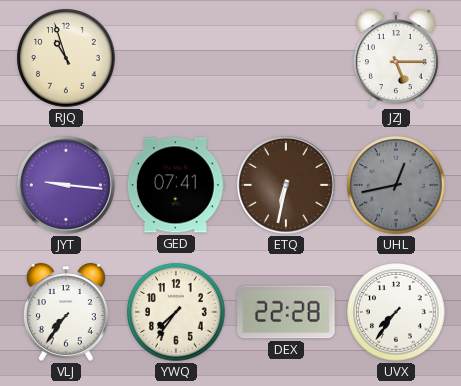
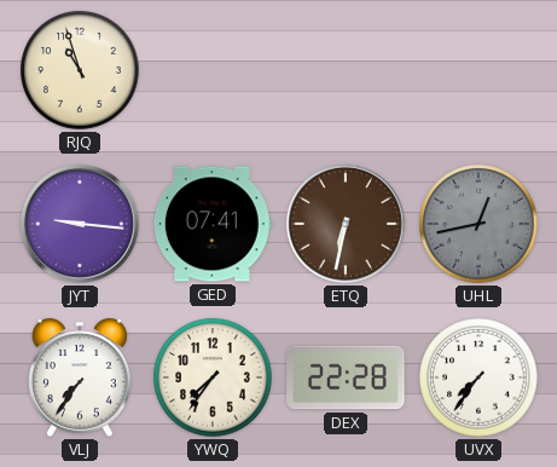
JZJ: 5:15 -> none
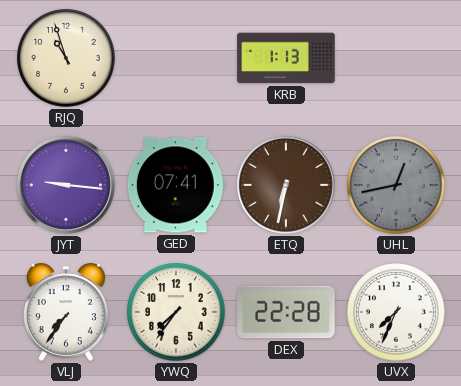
KRB: none -> 1:13
UVX: 7:36 -> 7:34
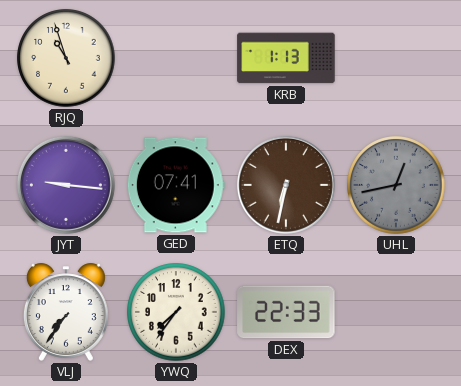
DEX: 22:28 -> 22:33
UVX: 7:34 -> none
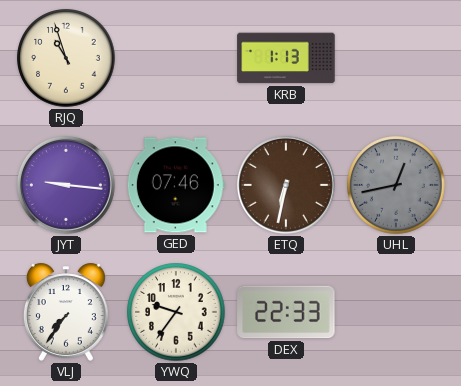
GED: 07:41 -> 07:46
YWQ: 7:36 -> 9:36
